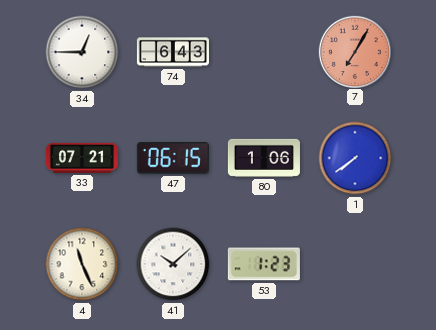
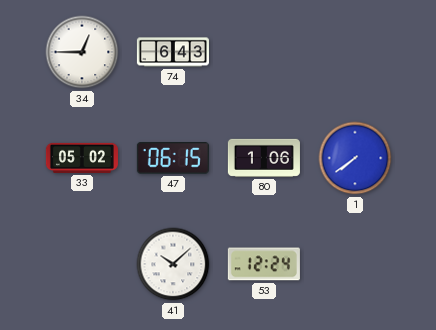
7: 7:05 -> none
33: 07:21 -> 05:02
4: 11:26 -> none
53: 1:23 -> 12:24
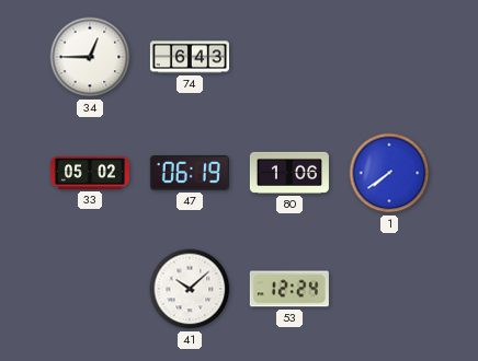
47: 06:15 -> 06:19
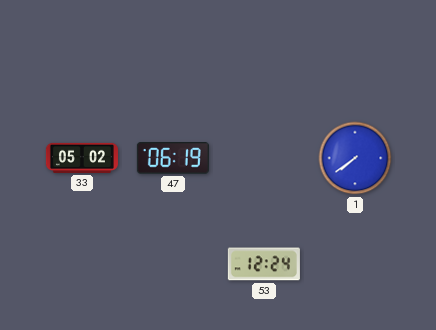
34: 12:45 -> none
74: 6:43 -> none
80: 1:06 -> none
41: 10:08 -> none
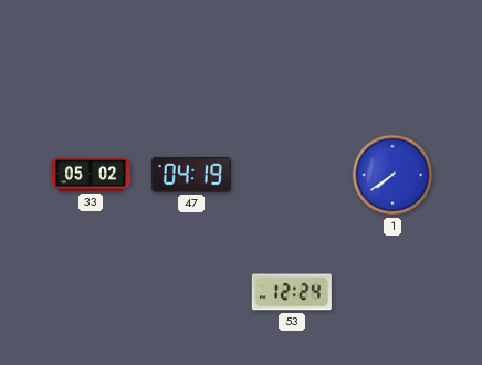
47: 06:19 -> 04:19
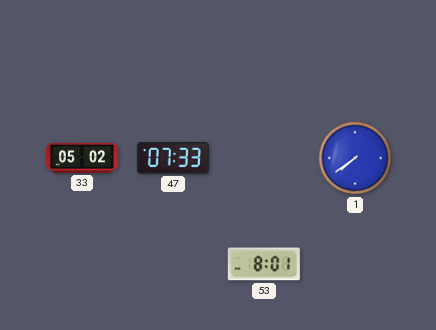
47: 04:19 -> 07:33
53: 12:24 -> 8:01
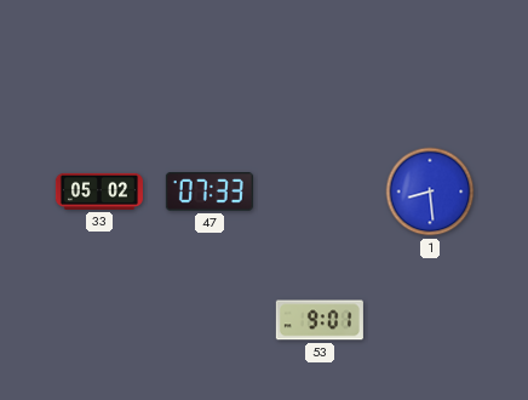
1: 7:39 -> 8:29
53: 8:01 -> 9:01
